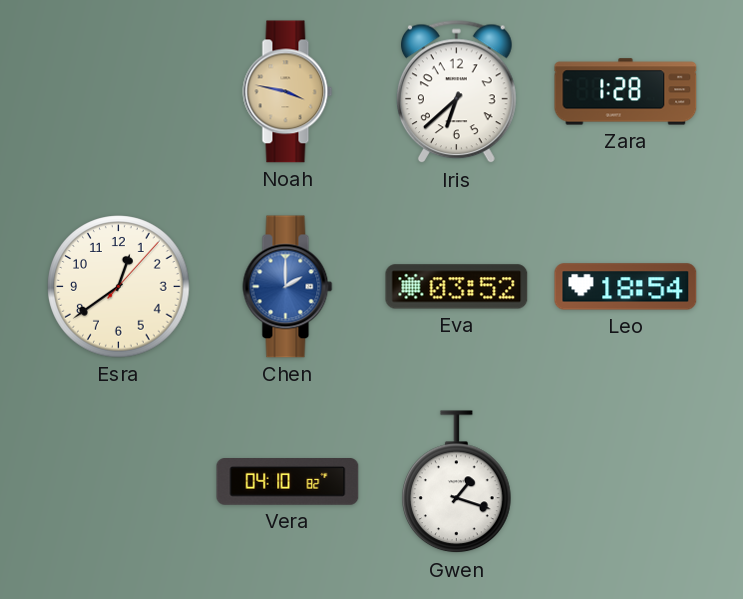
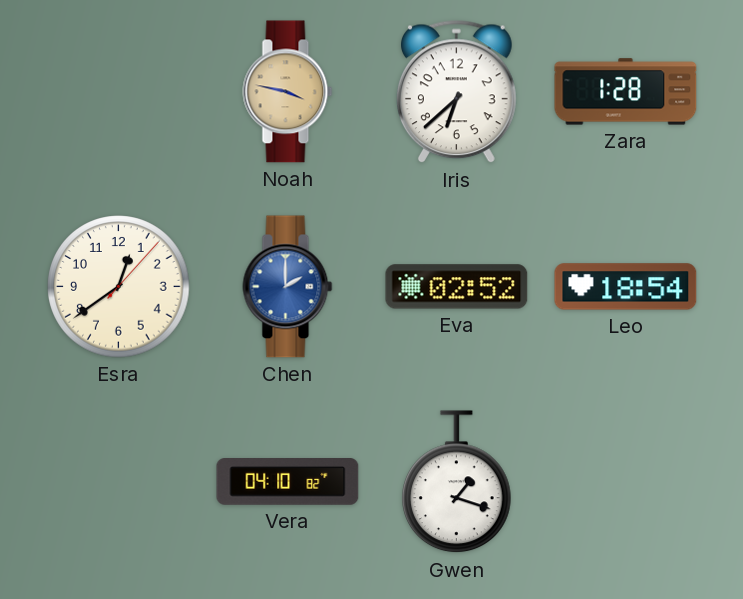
Eva: 03:52 -> 02:52
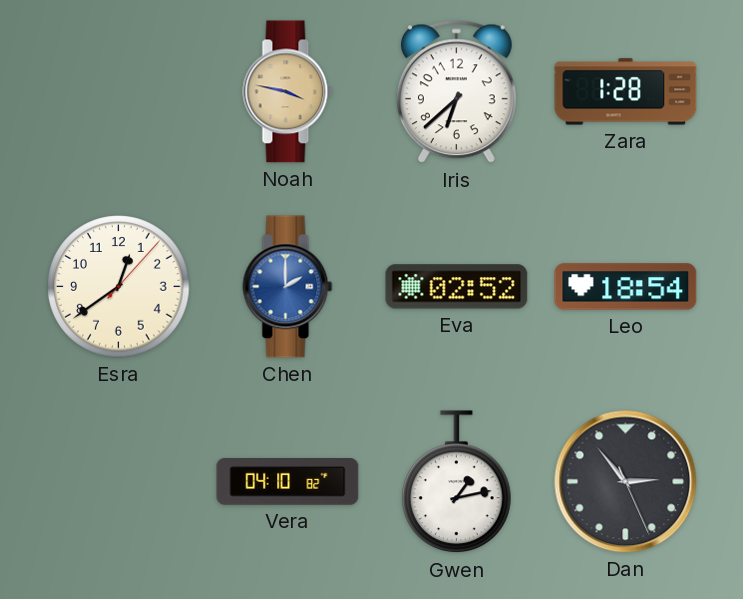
Gwen: 1:18 -> 1:13
Dan: none -> 2:53
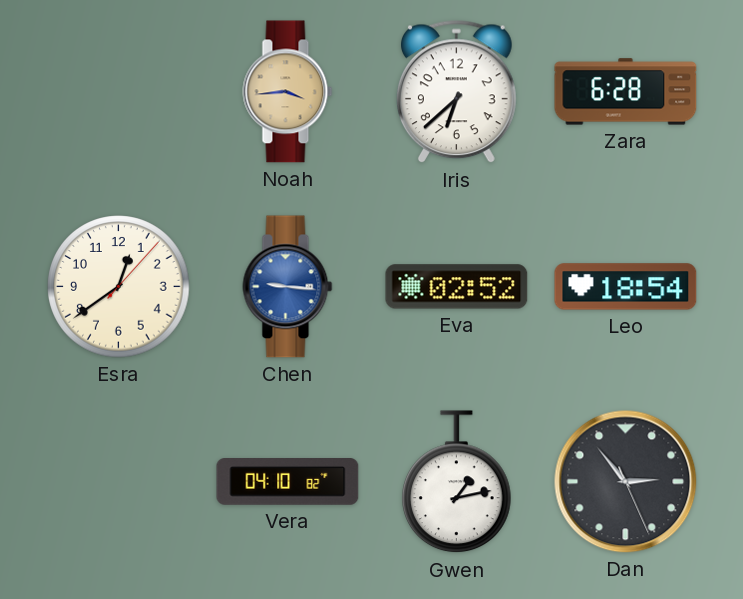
Noah: 3:47 -> 3:44
Zara: 1:28 -> 6:28
Chen: 2:00 -> 9:16
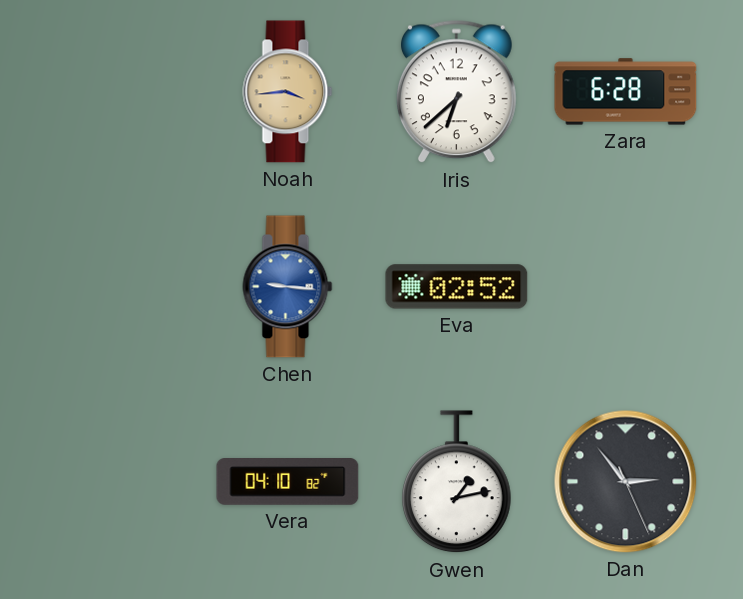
Esra: 12:39 -> none
Leo: 18:54 -> none
